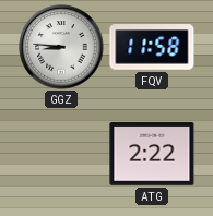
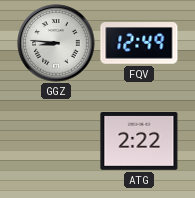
FQV: 11:58 -> 12:49
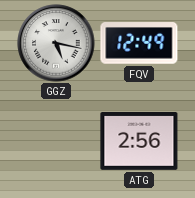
GGZ: 8:46 -> 5:17
ATG: 2:22 -> 2:56
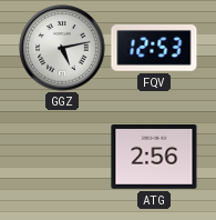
GGZ: 5:17 -> 5:13
FQV: 12:49 -> 12:53
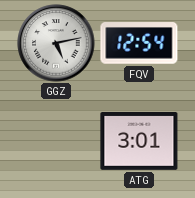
FQV: 12:53 -> 12:54
ATG: 2:56 -> 3:01
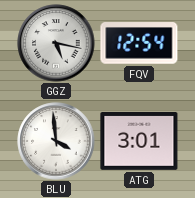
GGZ: 5:13 -> 5:17
BLU: none -> 3:59
